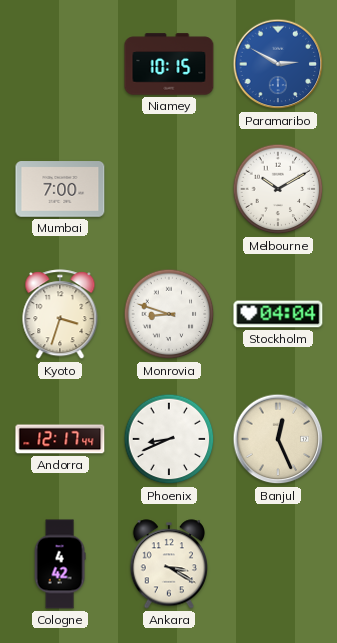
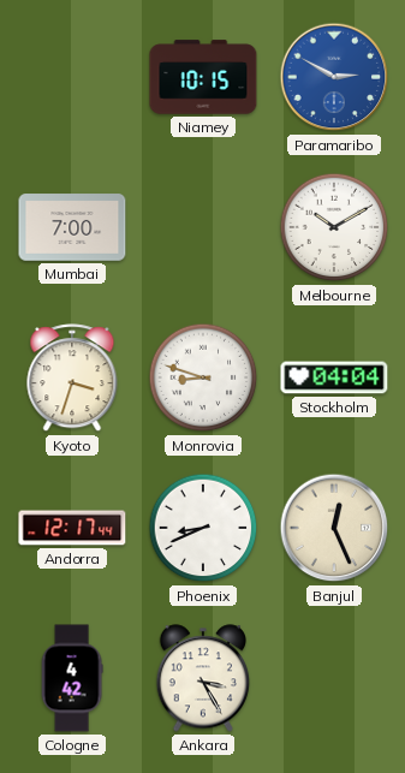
Ankara: 3:20 -> 3:25
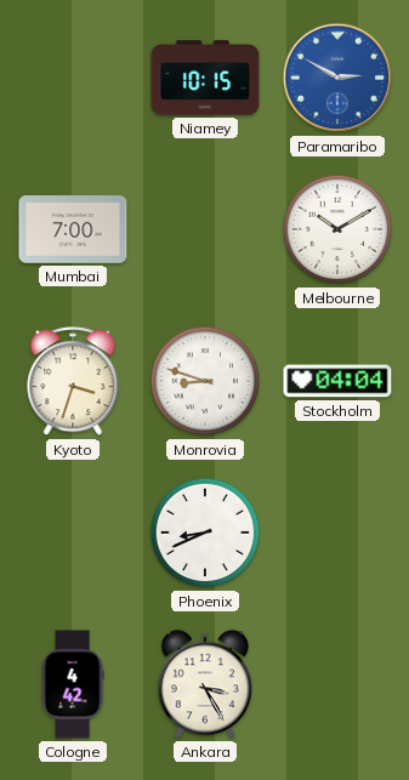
Andorra: 12:17 -> none
Banjul: 12:26 -> none
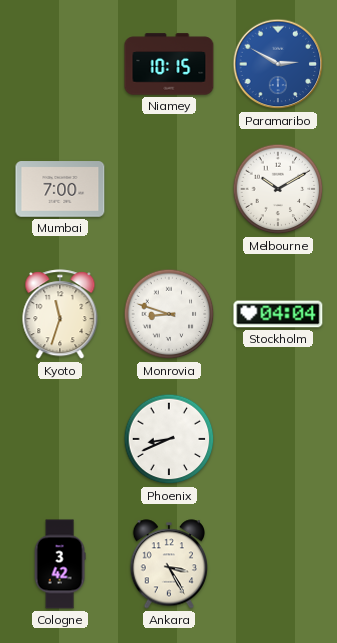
Kyoto: 3:33 -> 11:33
Cologne: 4:42 -> 3:42
